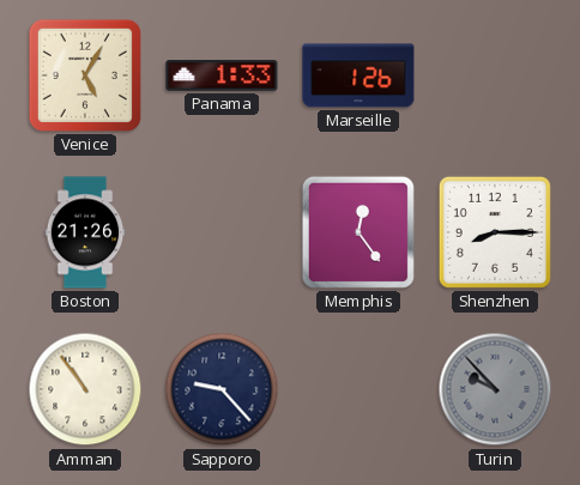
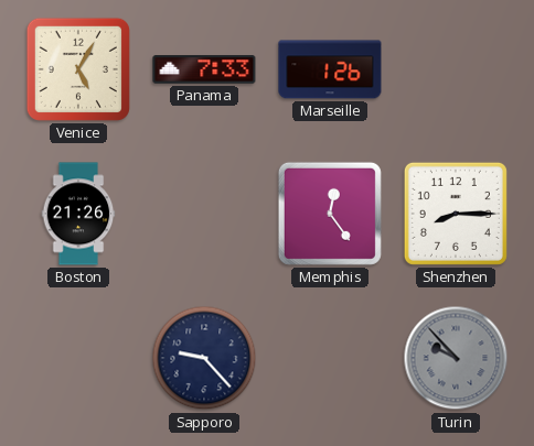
Panama: 1:33 -> 7:33
Amman: 10:54 -> none
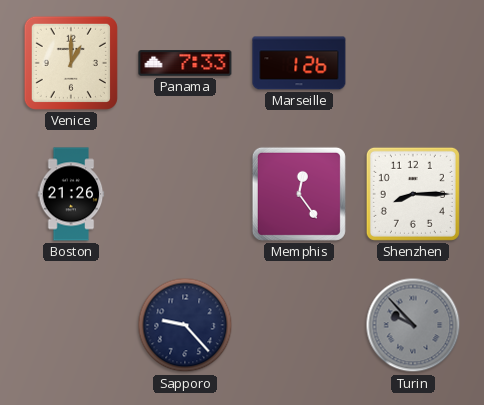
Venice: 5:05 -> 1:00
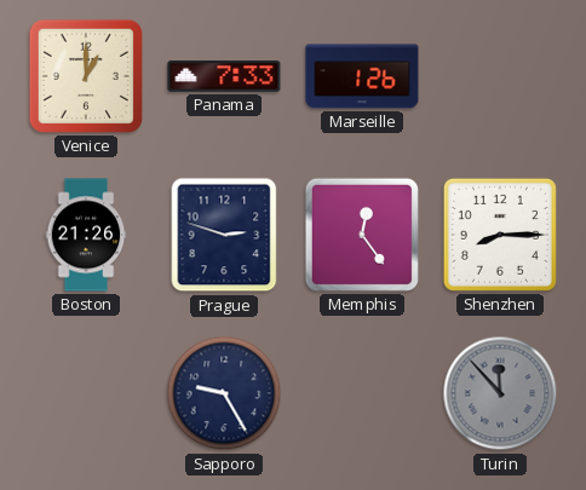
Prague: none -> 2:48
Sapporo: 9:23 -> 9:25
Turin: 9:53 -> 11:53
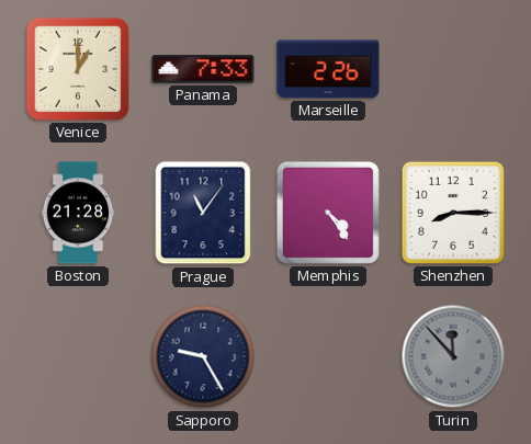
Marseille: 1:26 -> 2:26
Boston: 21:26 -> 21:28
Prague: 2:48 -> 11:06
Memphis: 12:24 -> 4:24
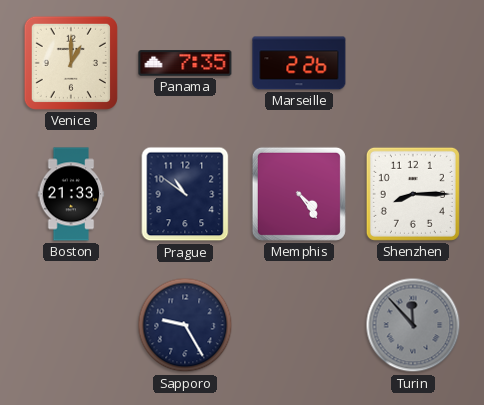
Panama: 7:33 -> 7:35
Boston: 21:28 -> 21:33
Prague: 11:06 -> 10:51
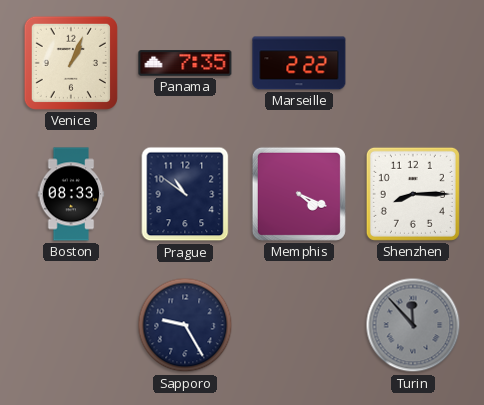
Venice: 1:00 -> 1:04
Marseille: 2:26 -> 2:22
Boston: 21:33 -> 08:33
Memphis: 4:24 -> 4:19
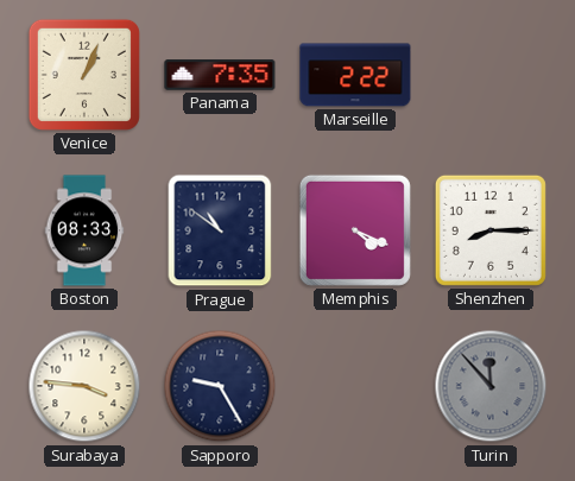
Surabaya: none -> 3:46
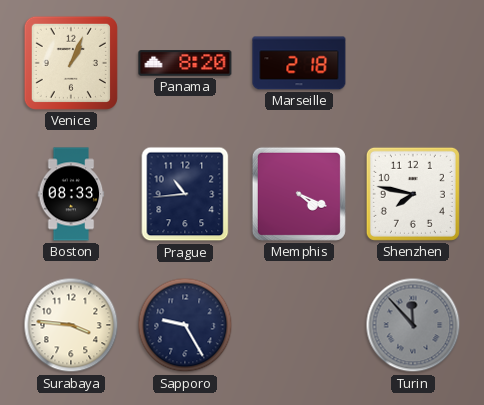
Panama: 7:35 -> 8:20
Marseille: 2:22 -> 2:18
Prague: 10:51 -> 10:44
Shenzhen: 8:15 -> 7:47
